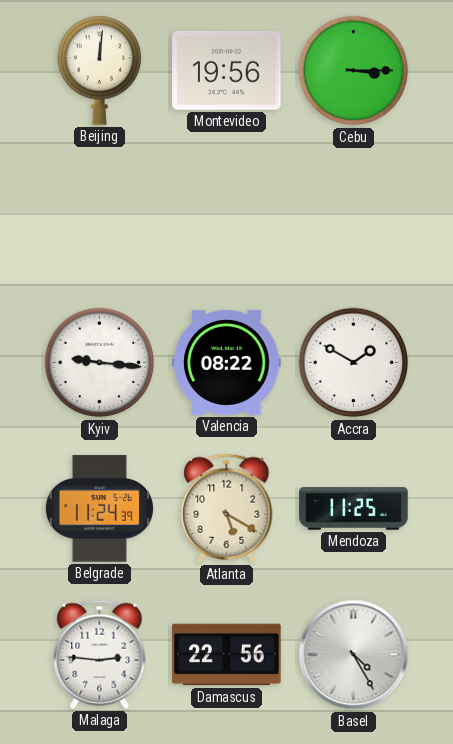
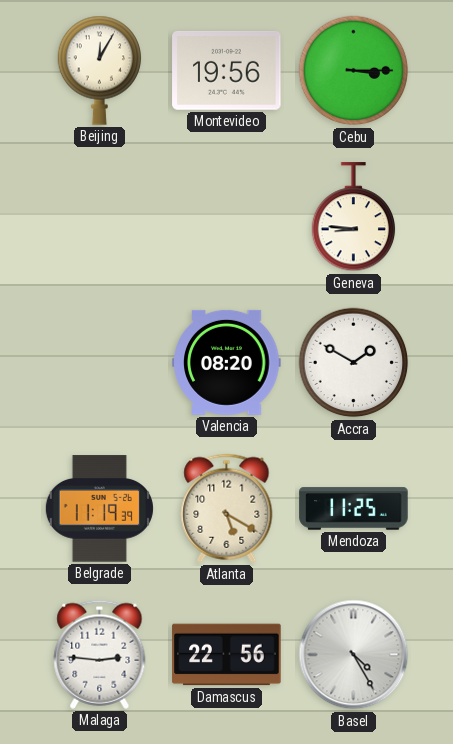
Beijing: 12:01 -> 12:05
Geneva: none -> 8:46
Kyiv: 9:16 -> none
Valencia: 08:22 -> 08:20
Belgrade: 11:24 -> 11:19
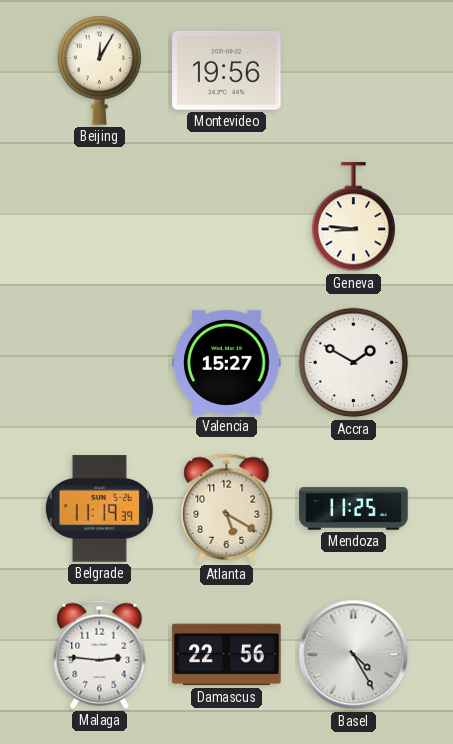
Cebu: 3:15 -> none
Valencia: 08:20 -> 15:27
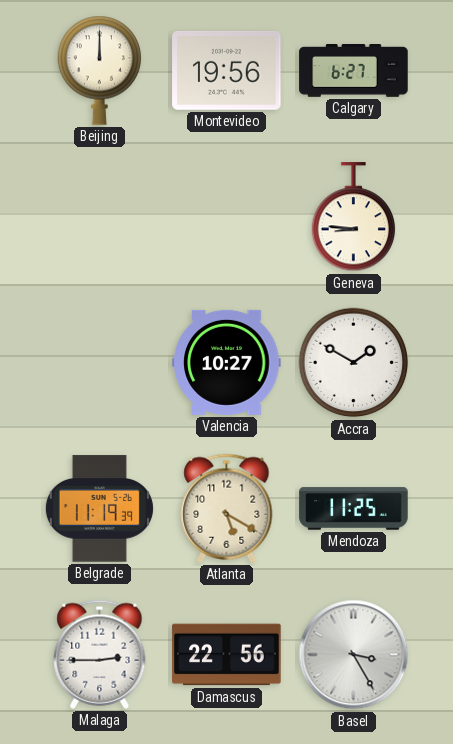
Beijing: 12:05 -> 12:00
Calgary: none -> 6:27
Valencia: 15:27 -> 10:27
Malaga: 2:46 -> 2:45
Basel: 4:25 -> 3:25
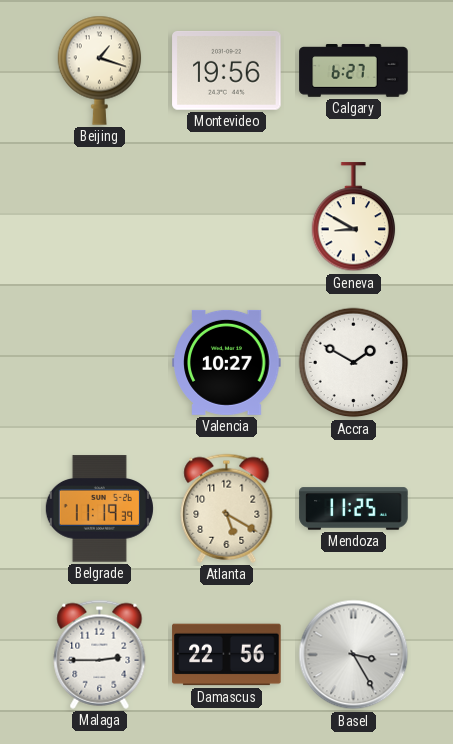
Beijing: 12:00 -> 1:18
Geneva: 8:46 -> 8:50
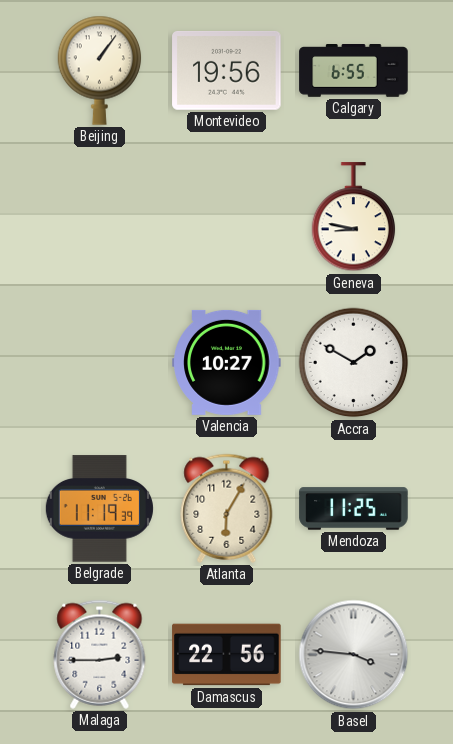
Beijing: 1:18 -> 1:06
Calgary: 6:27 -> 6:55
Geneva: 8:50 -> 8:47
Atlanta: 5:20 -> 6:05
Basel: 3:25 -> 3:46
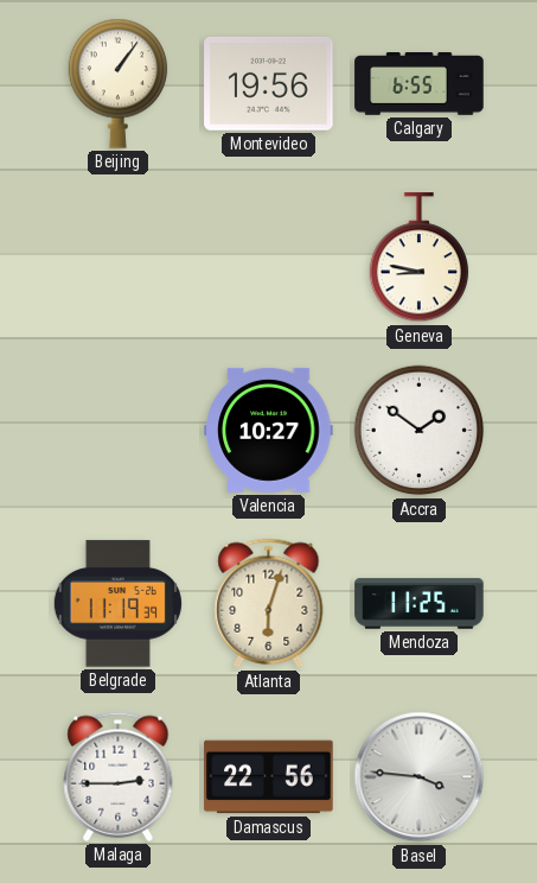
Accra: 1:50 -> 1:51
Atlanta: 6:05 -> 6:03
